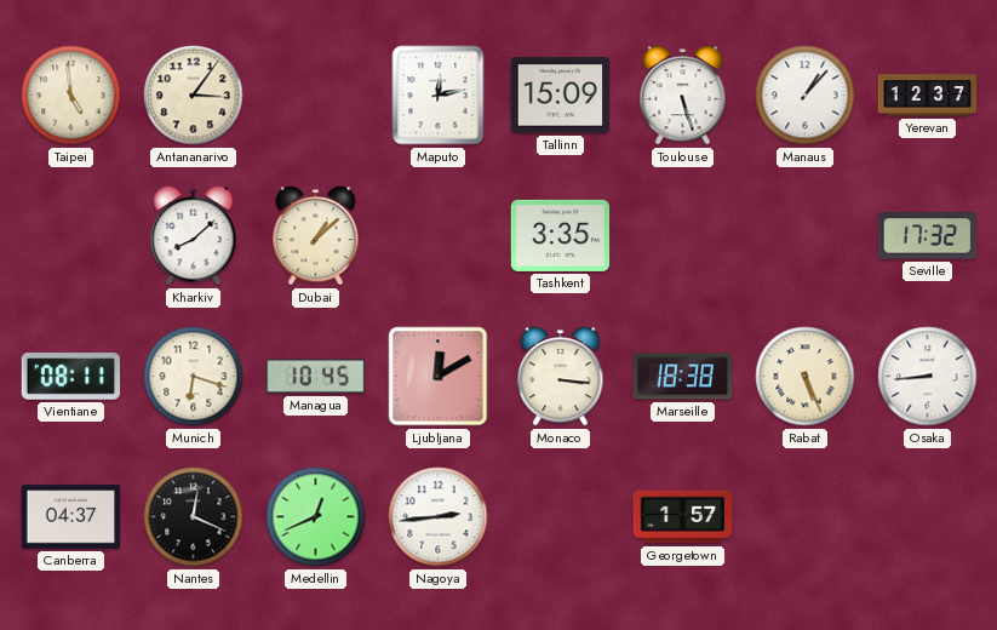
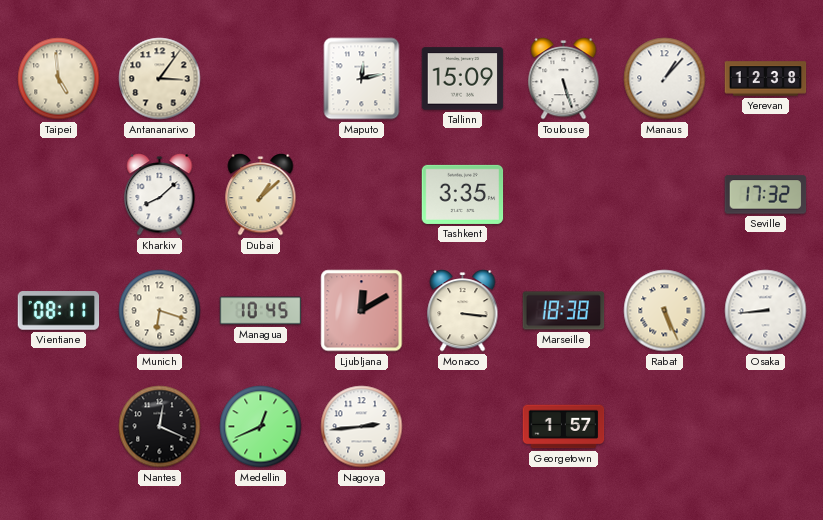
Yerevan: 12:37 -> 12:38
Canberra: 04:37 -> none
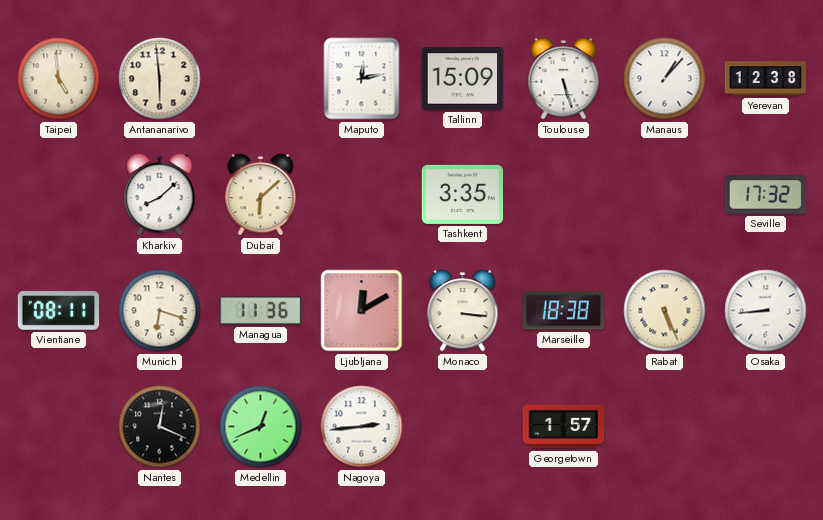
Antananarivo: 3:06 -> 5:59
Dubai: 1:08 -> 6:08
Managua: 10:45 -> 11:36
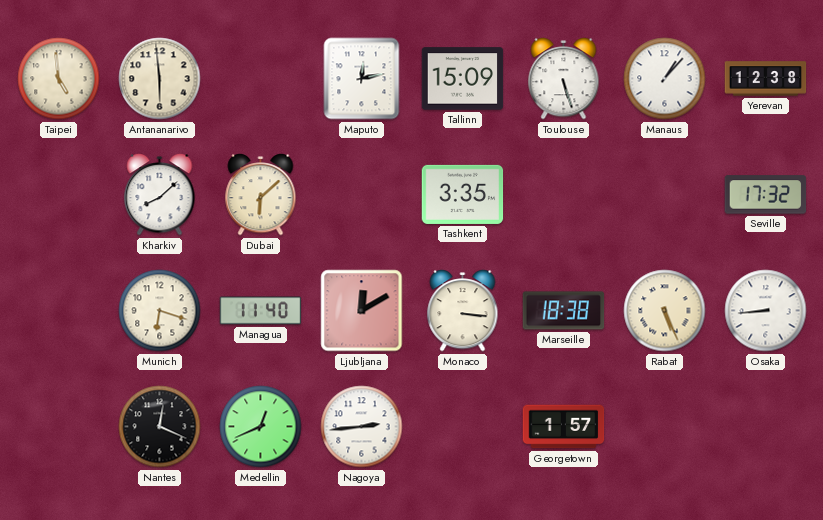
Vientiane: 08:11 -> none
Managua: 11:36 -> 11:40
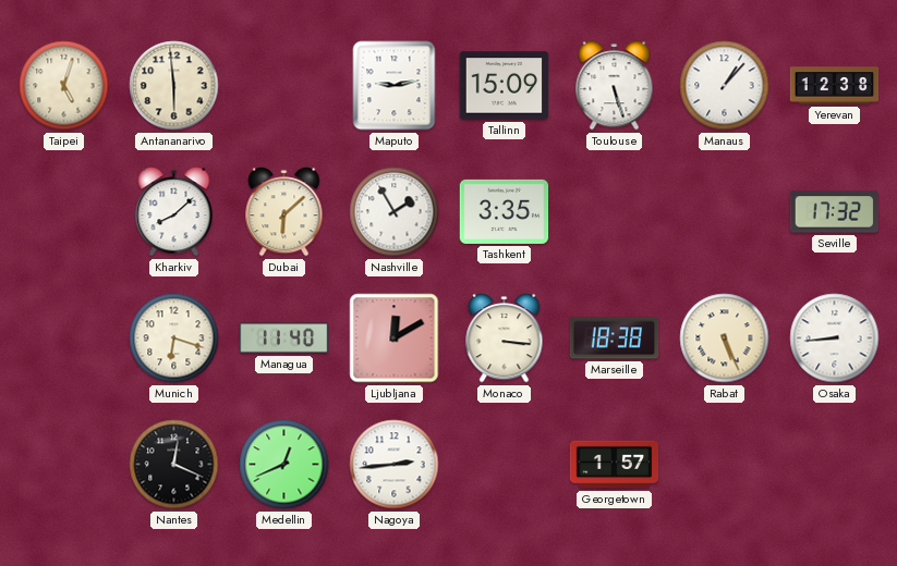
Taipei: 4:59 -> 5:03
Maputo: 12:13 -> 9:13
Nashville: none -> 1:55
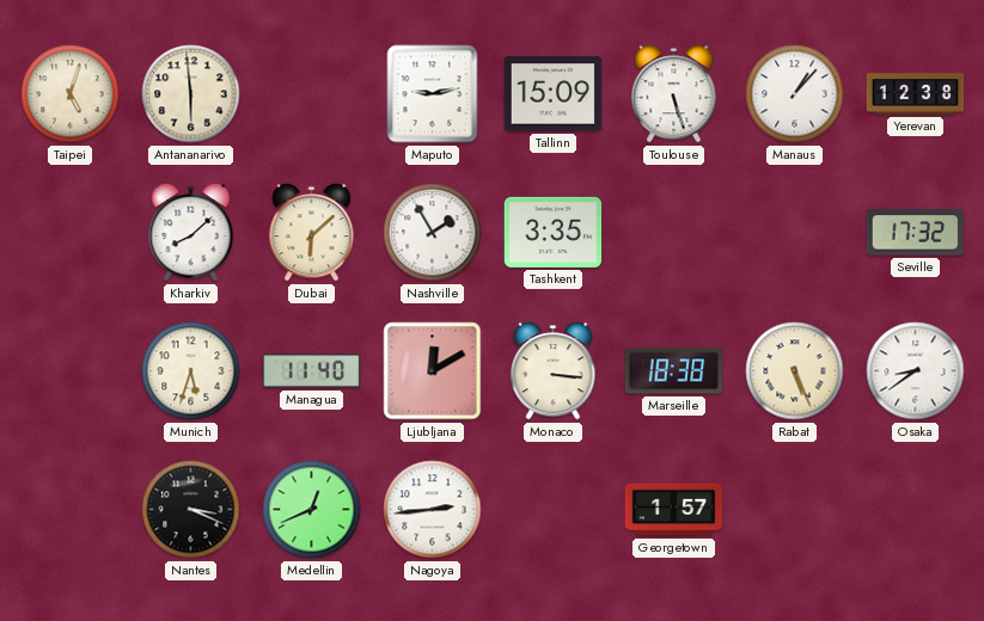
Munich: 6:18 -> 5:33
Osaka: 8:44 -> 8:39
Nantes: 12:19 -> 3:19
